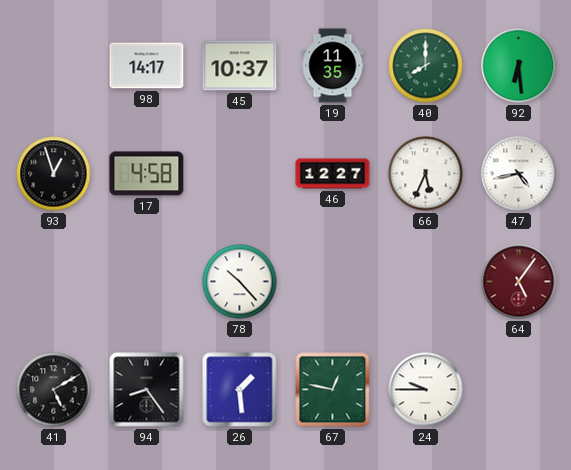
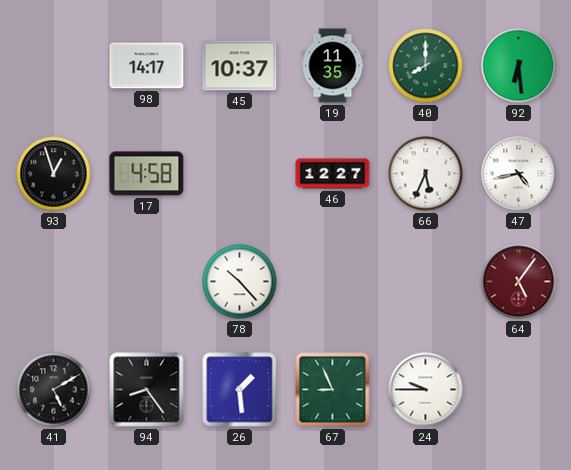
67: 12:47 -> 8:56
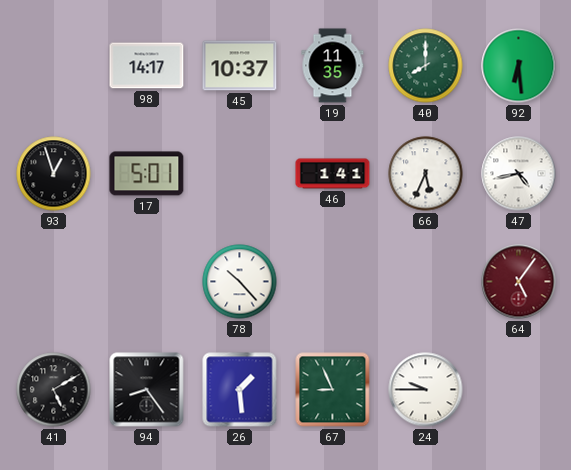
17: 4:58 -> 5:01
46: 12:27 -> 1:41
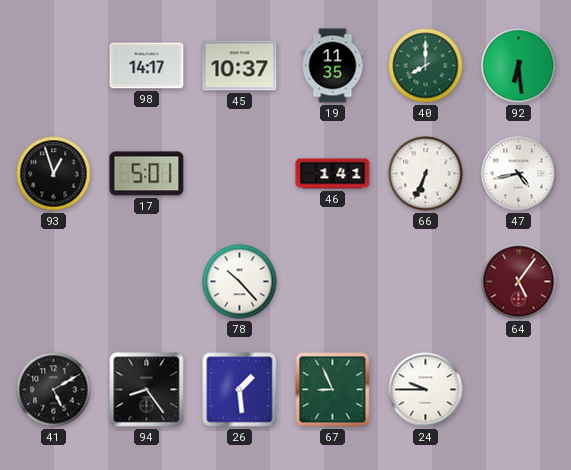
66: 5:34 -> 6:34
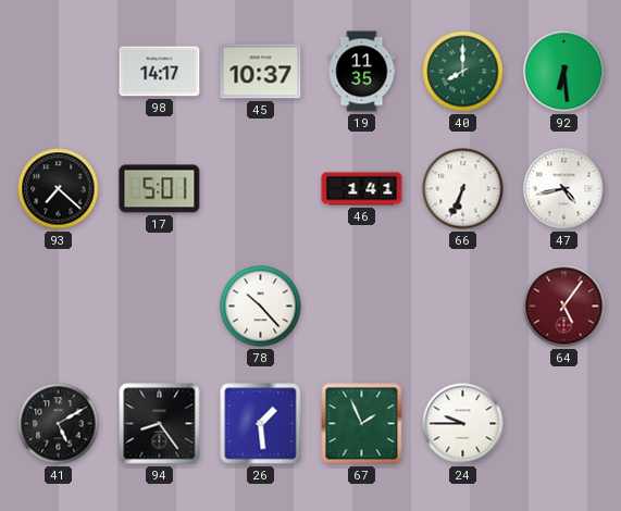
93: 12:57 -> 7:22
67: 8:56 -> 1:56
